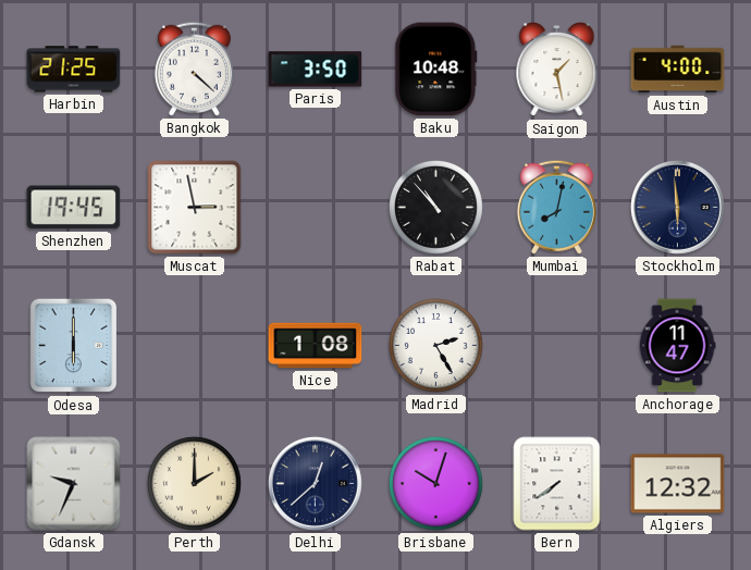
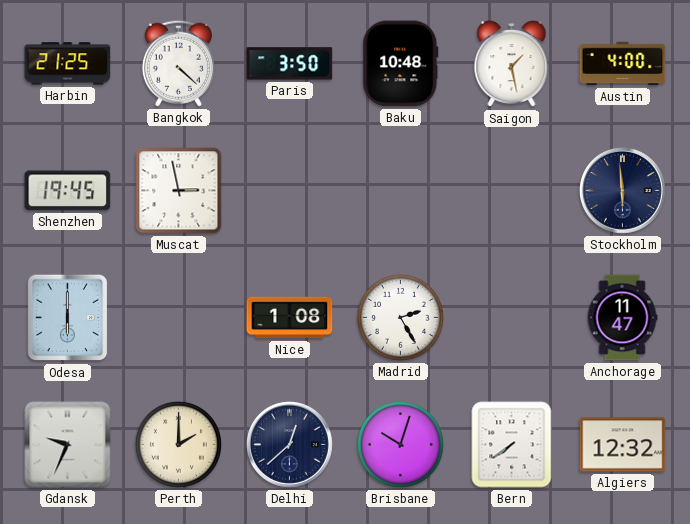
Rabat: 10:53 -> none
Mumbai: 8:02 -> none
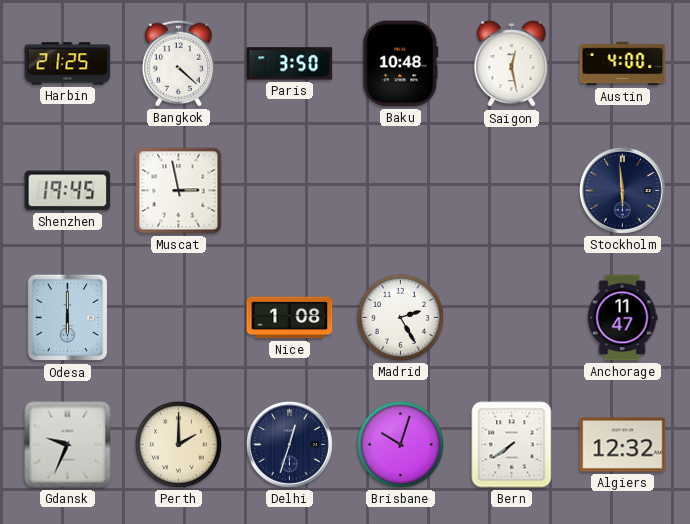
Saigon: 1:28 -> 12:28
Delhi: 12:38 -> 12:33
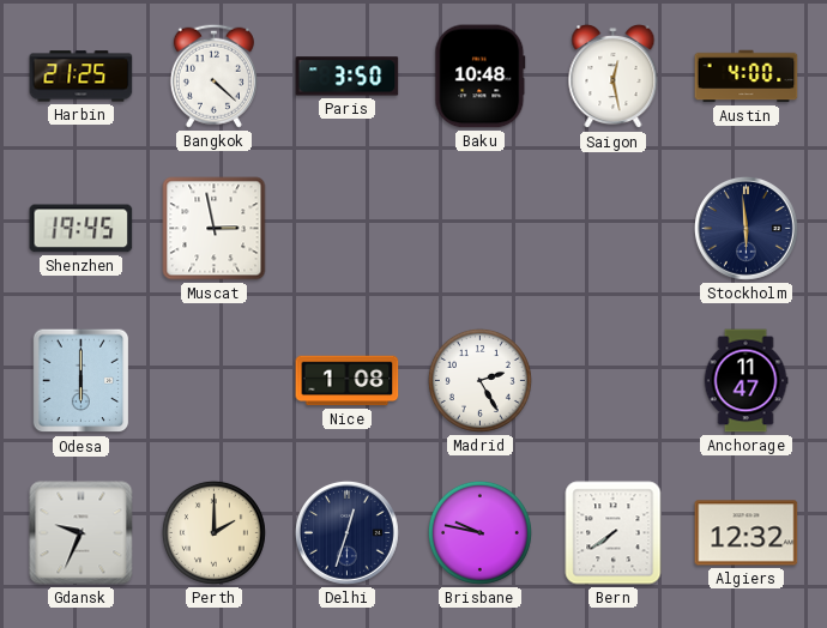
Brisbane: 10:03 -> 9:47
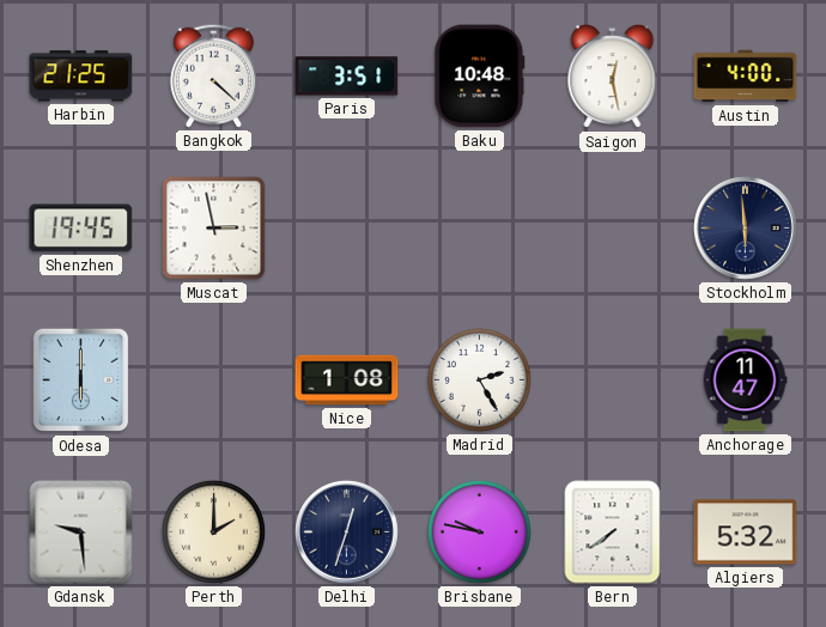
Paris: 3:50 -> 3:51
Gdansk: 9:34 -> 9:29
Algiers: 12:32 -> 5:32
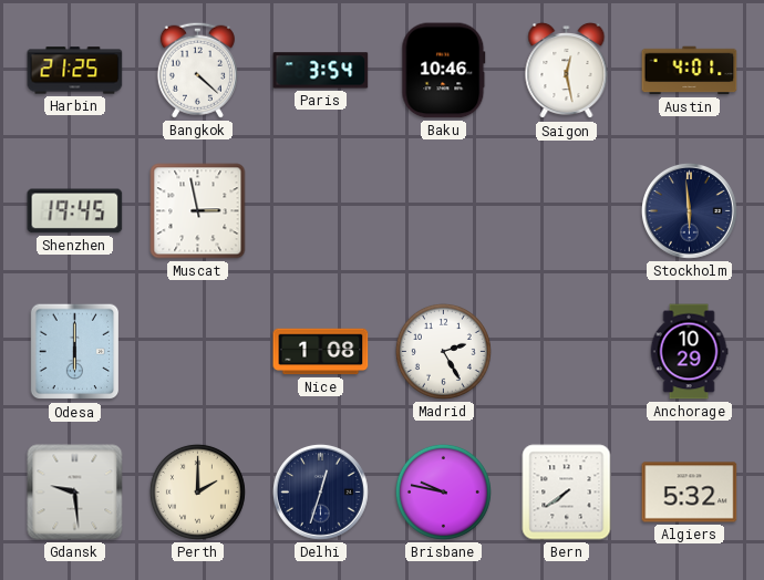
Paris: 3:51 -> 3:54
Baku: 10:48 -> 10:46
Austin: 4:00 -> 4:01
Anchorage: 11:47 -> 10:29
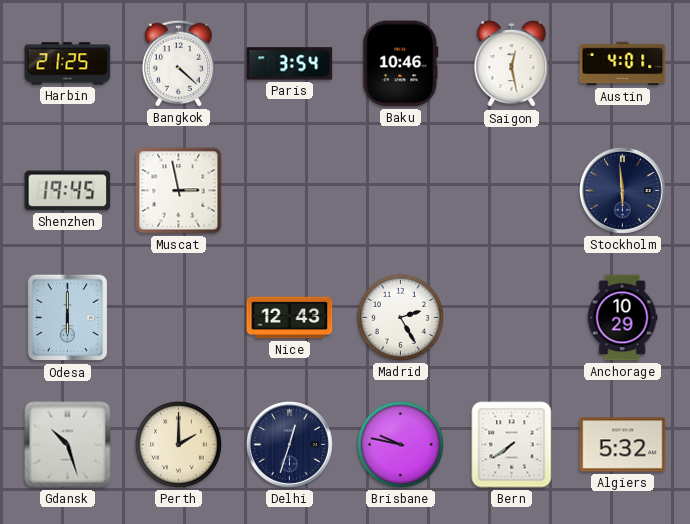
Nice: 1:08 -> 12:43
Gdansk: 9:29 -> 10:27
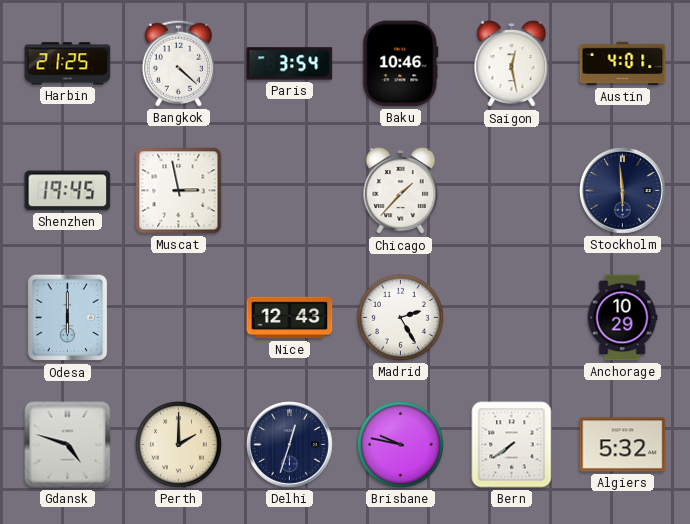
Chicago: none -> 1:37
Gdansk: 10:27 -> 4:48
